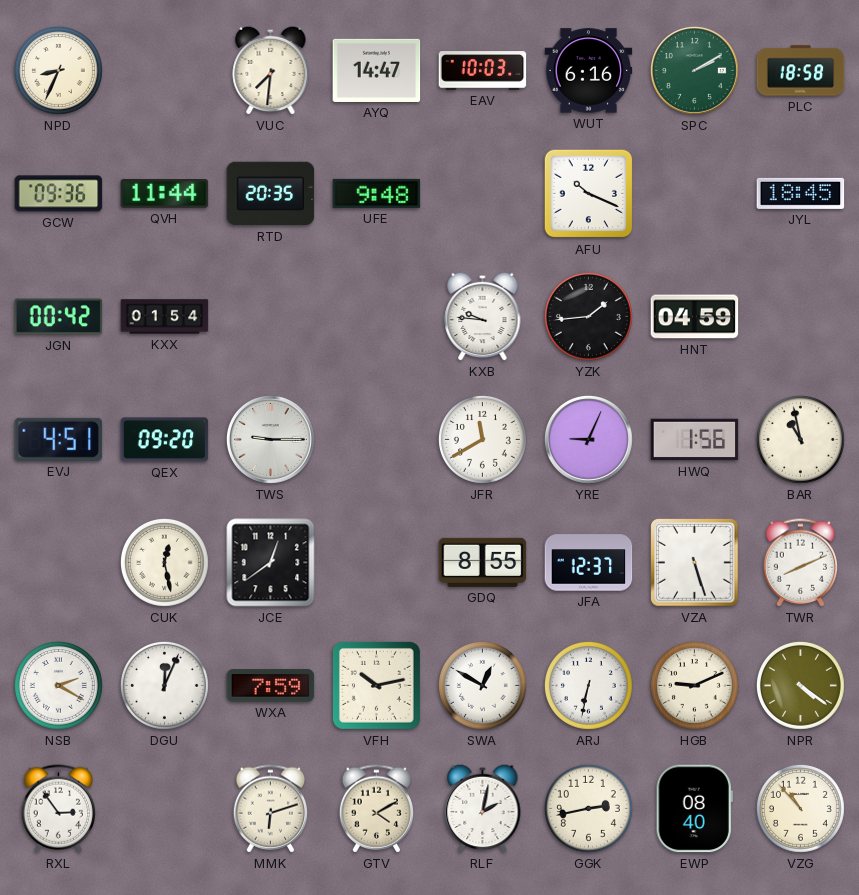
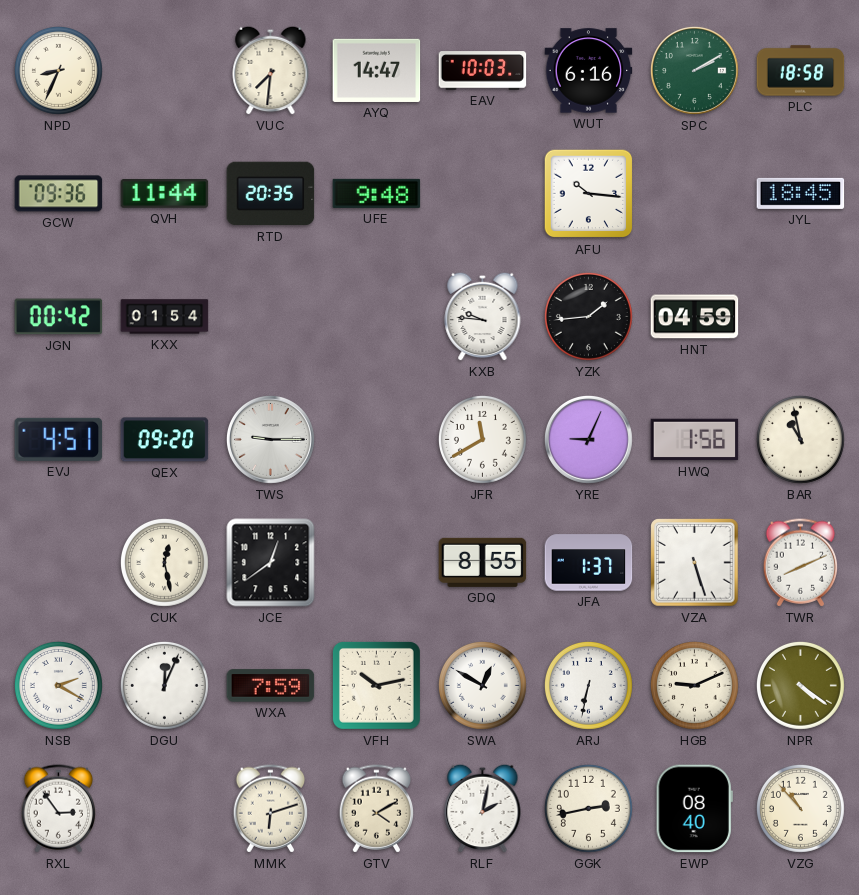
AFU: 10:19 -> 10:16
JFA: 12:37 -> 1:37
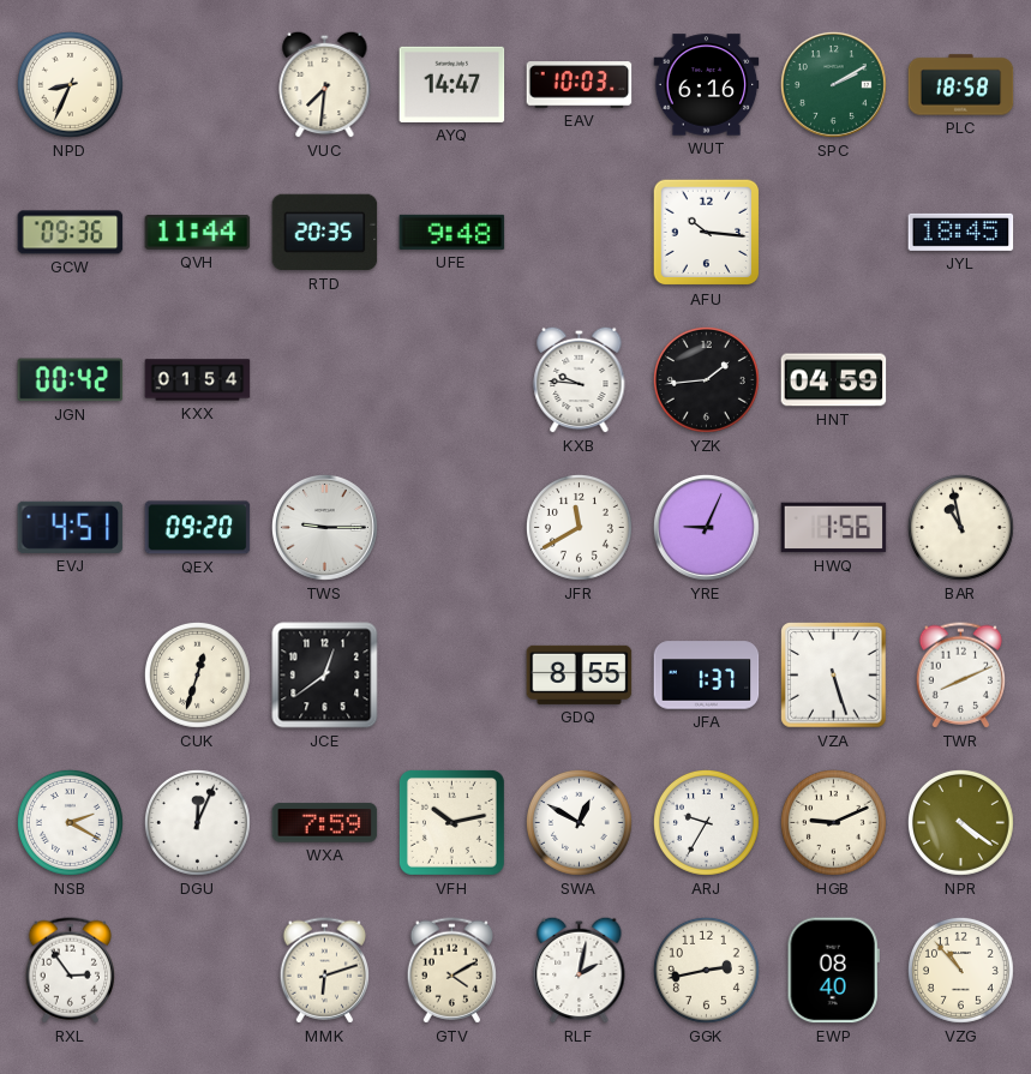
CUK: 12:28 -> 12:33
ARJ: 6:32 -> 9:35
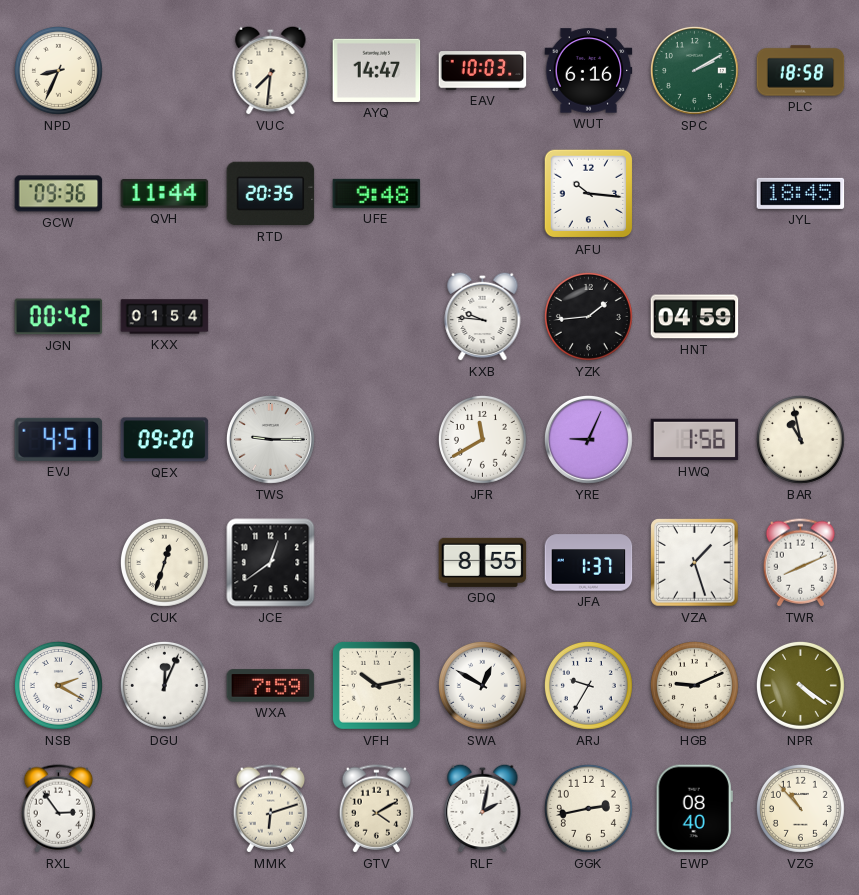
VZA: 5:27 -> 1:27
